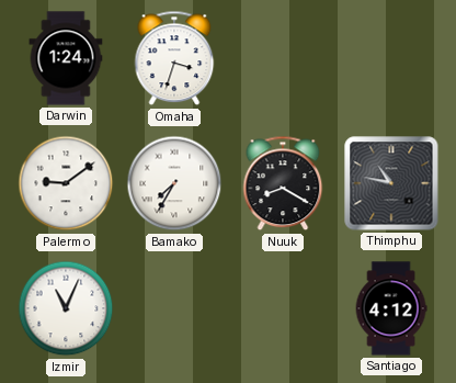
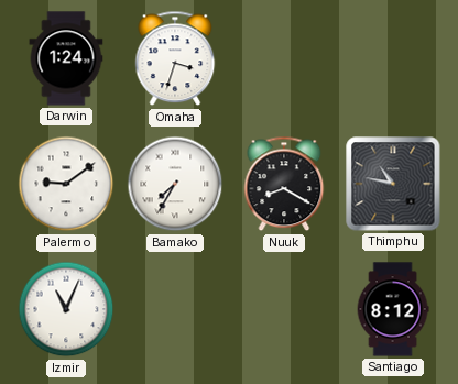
Santiago: 4:12 -> 8:12
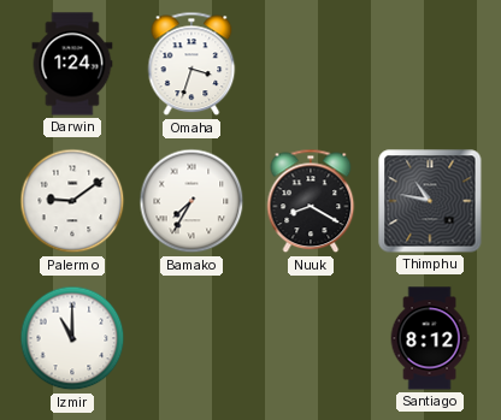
Izmir: 11:04 -> 11:00
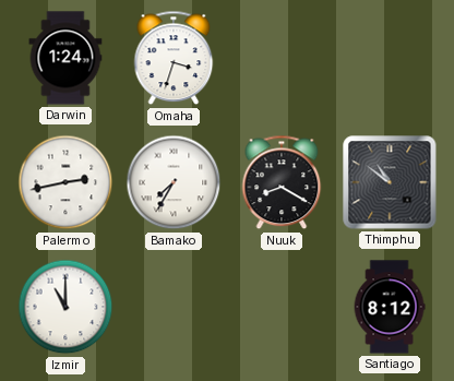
Palermo: 9:09 -> 2:43
Thimphu: 10:47 -> 10:51
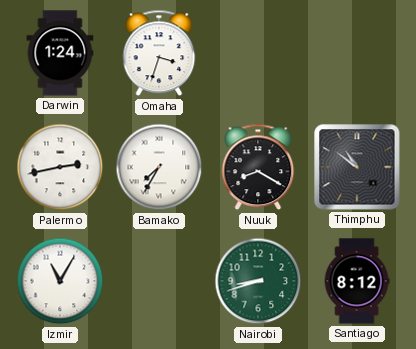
Izmir: 11:00 -> 11:05
Nairobi: none -> 8:42
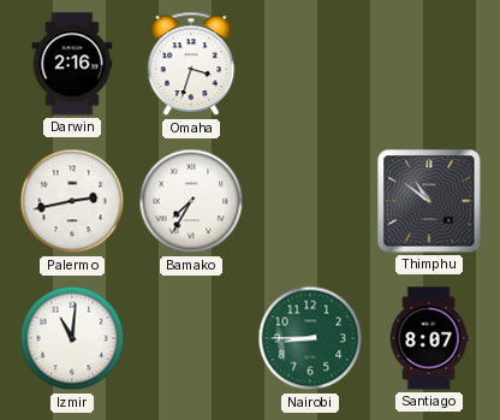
Darwin: 1:24 -> 2:16
Nuuk: 8:20 -> none
Izmir: 11:05 -> 11:01
Nairobi: 8:42 -> 8:45
Santiago: 8:12 -> 8:07
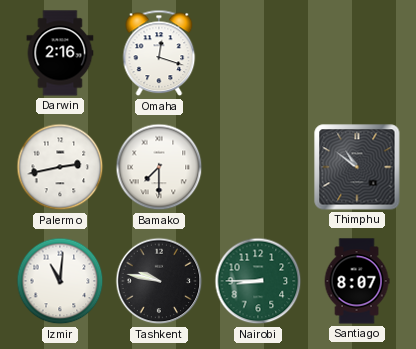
Omaha: 3:33 -> 12:18
Bamako: 7:35 -> 7:30
Tashkent: none -> 9:47
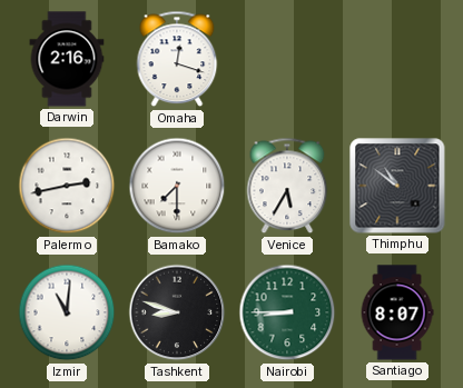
Venice: none -> 5:35
Tashkent: 9:47 -> 8:48
